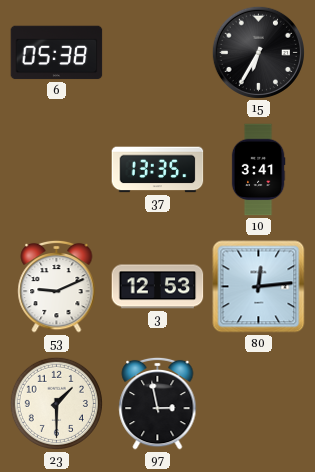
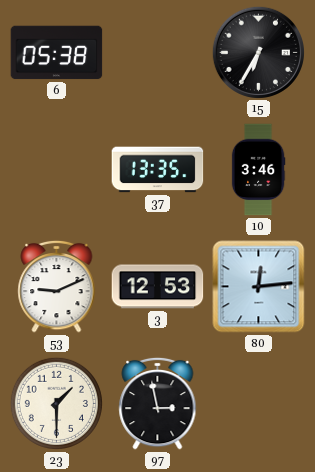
10: 3:41 -> 3:46
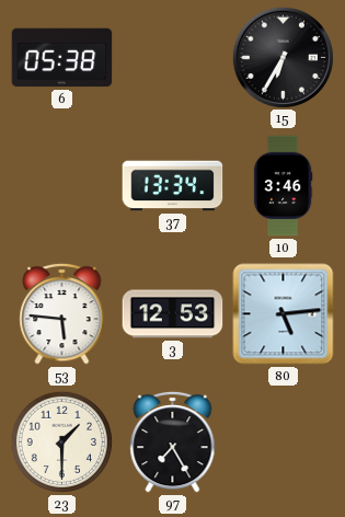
37: 13:35 -> 13:34
53: 9:11 -> 5:46
80: 12:14 -> 5:14
97: 2:58 -> 7:25
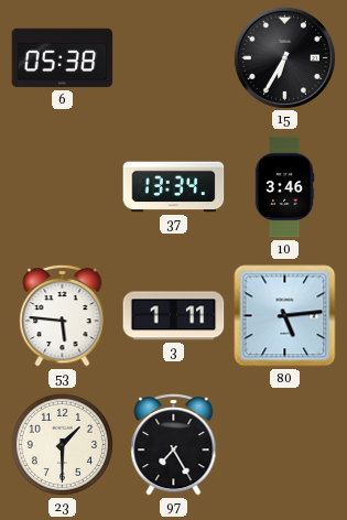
3: 12:53 -> 1:11
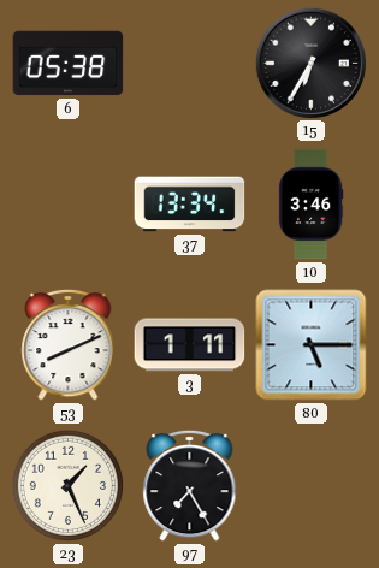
53: 5:46 -> 8:11
80: 5:14 -> 5:15
23: 1:30 -> 1:26
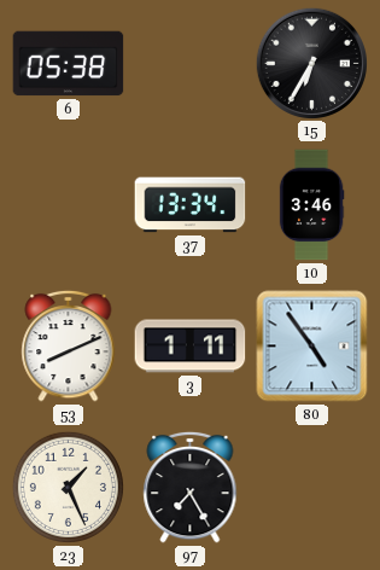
80: 5:15 -> 4:54
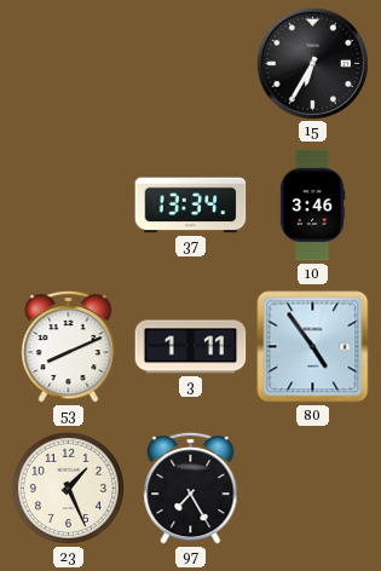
6: 05:38 -> none
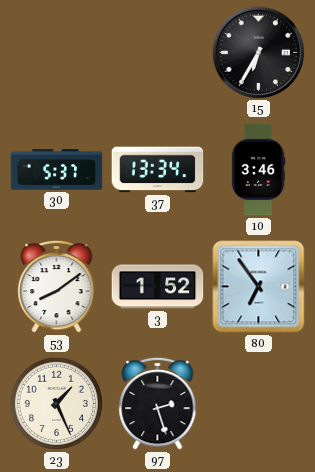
30: none -> 5:37
53: 8:11 -> 8:09
3: 1:11 -> 1:52
80: 4:54 -> 6:54
97: 7:25 -> 2:27
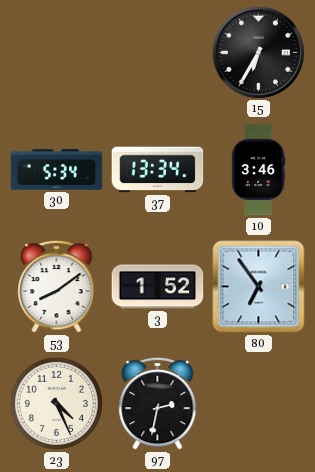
30: 5:37 -> 5:34
23: 1:26 -> 4:26
97: 2:27 -> 2:32
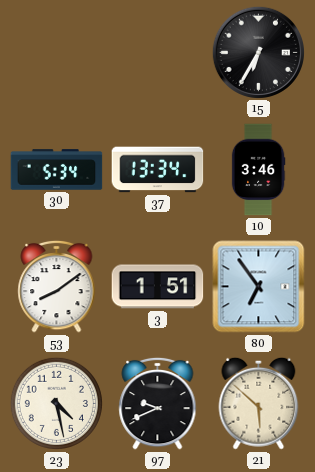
3: 1:52 -> 1:51
23: 4:26 -> 4:28
97: 2:32 -> 9:41
21: none -> 5:52
